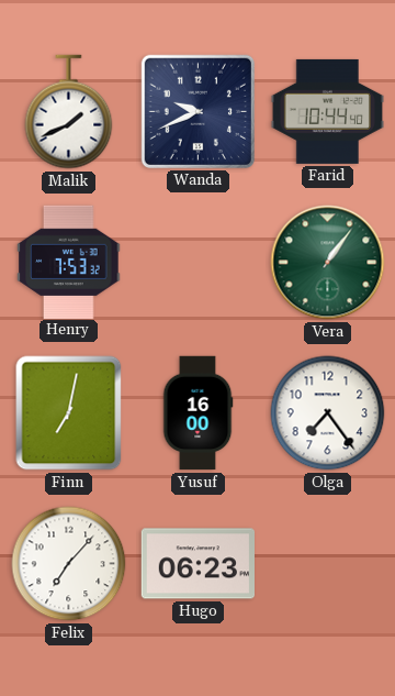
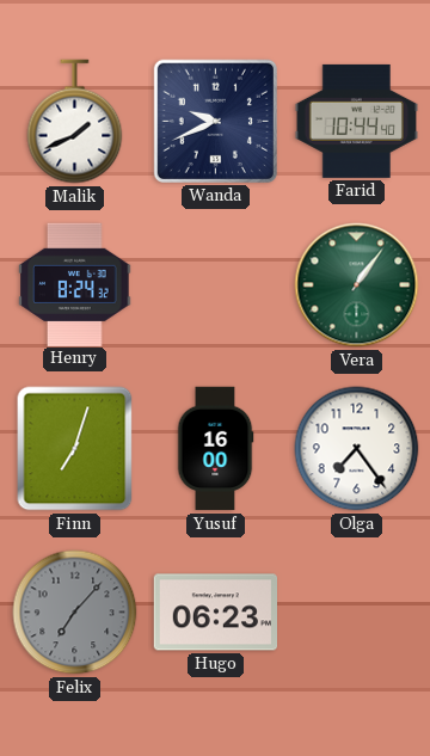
Henry: 7:53 -> 8:24
Finn: 7:02 -> 7:03
Felix dial: white -> grey
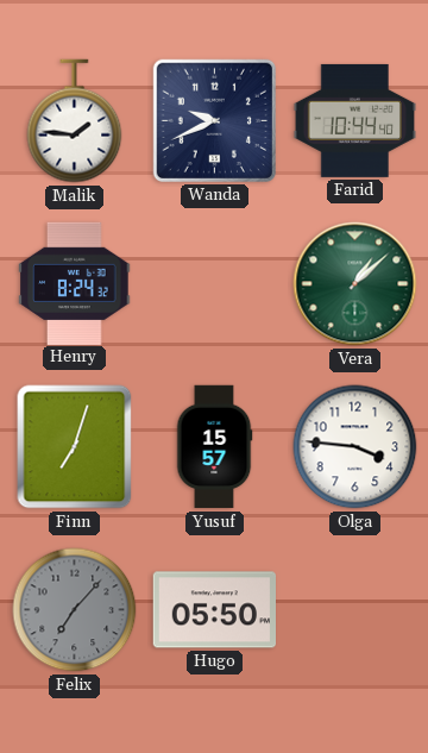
Malik: 1:41 -> 1:46
Vera: 1:06 -> 1:08
Yusuf: 16:00 -> 15:57
Olga: 7:24 -> 3:46
Hugo: 06:23 -> 05:50
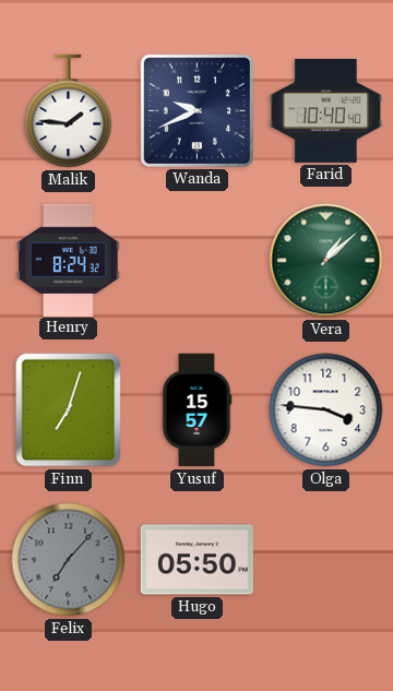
Farid: 10:44 -> 10:40
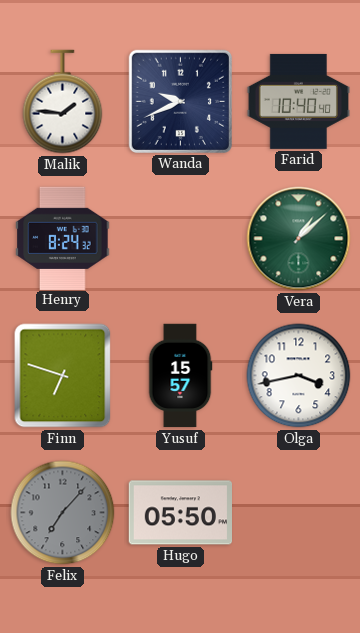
Finn: 7:03 -> 6:48
Olga: 3:46 -> 3:43
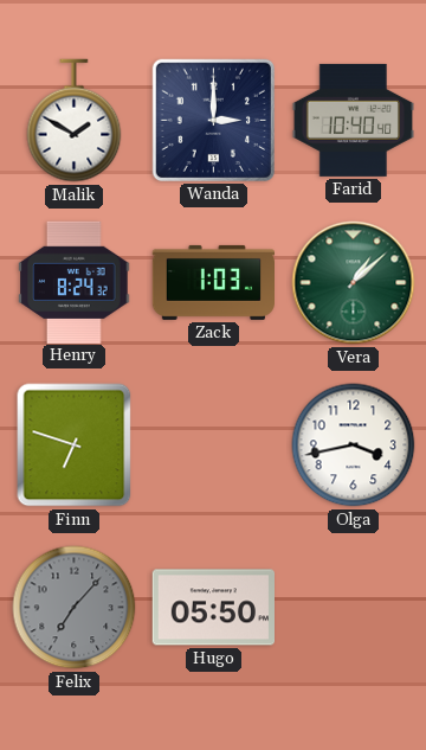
Malik: 1:46 -> 1:50
Wanda: 9:41 -> 3:00
Zack: none -> 1:03
Yusuf: 15:57 -> none
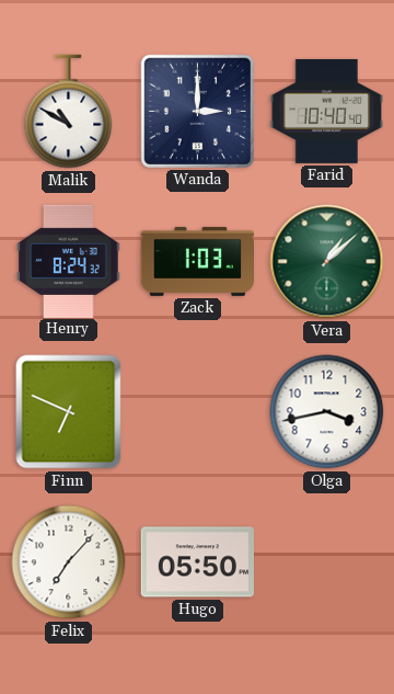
Malik: 1:50 -> 10:50
Finn: 6:48 -> 6:49
Felix dial: grey -> white
